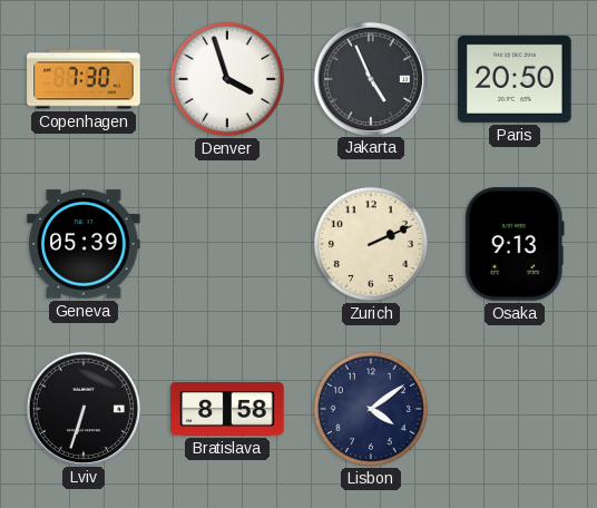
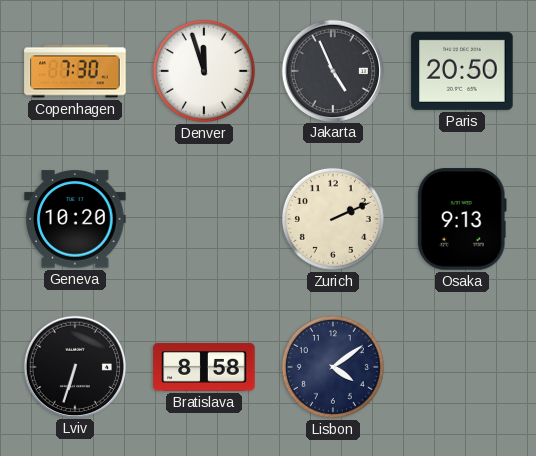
Denver: 3:57 -> 11:57
Geneva: 05:39 -> 10:20
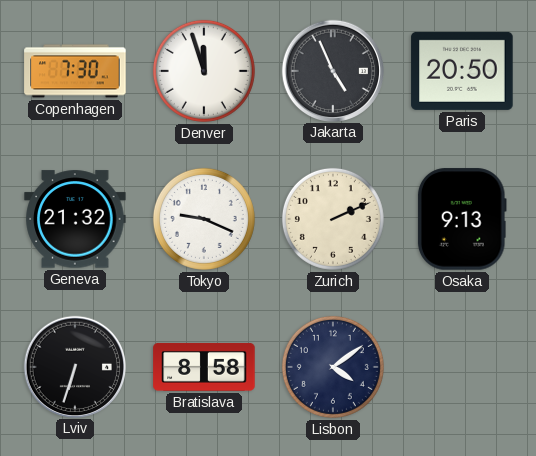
Geneva: 10:20 -> 21:32
Tokyo: none -> 9:19
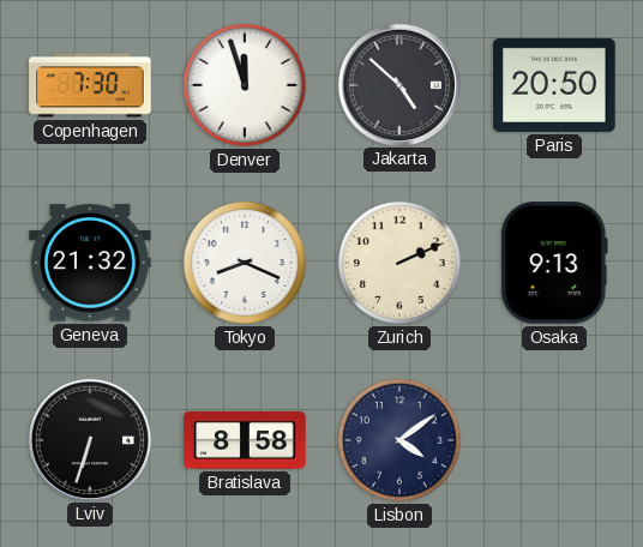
Jakarta: 4:56 -> 4:52
Tokyo: 9:19 -> 8:19
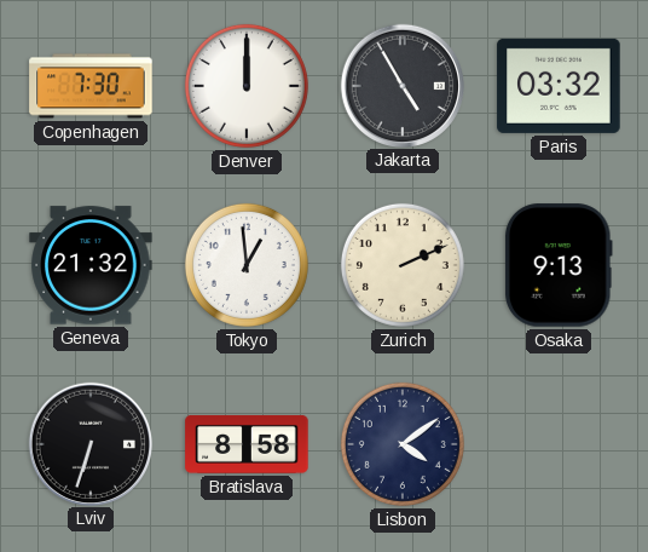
Denver: 11:57 -> 12:00
Jakarta: 4:52 -> 4:55
Paris: 20:50 -> 03:32
Tokyo: 8:19 -> 12:59
